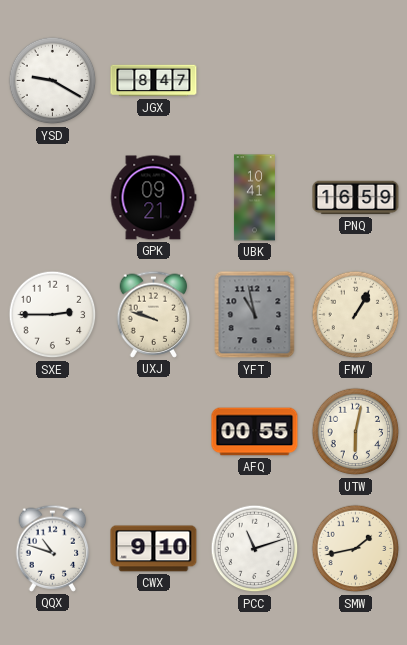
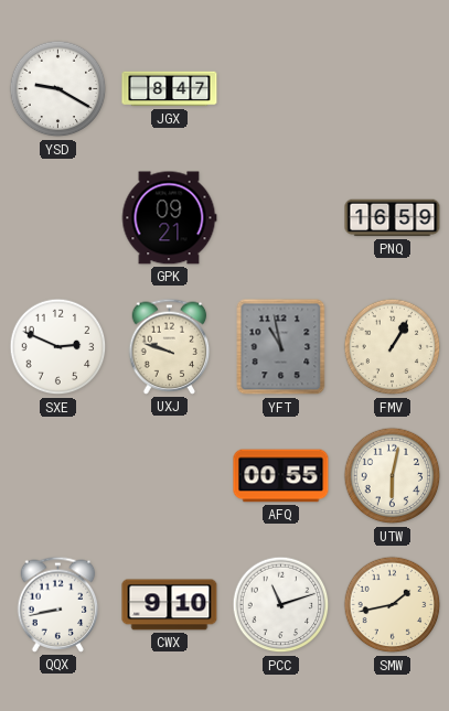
UBK: 10:41 -> none
SXE: 2:45 -> 2:49
QQX: 10:48 -> 8:43
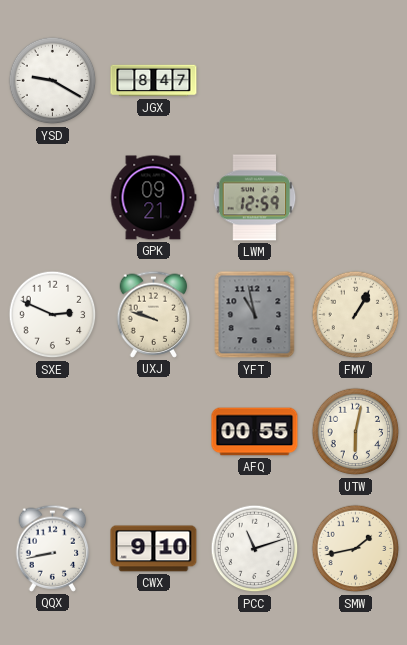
LWM: none -> 12:59
PNQ: 16:59 -> none
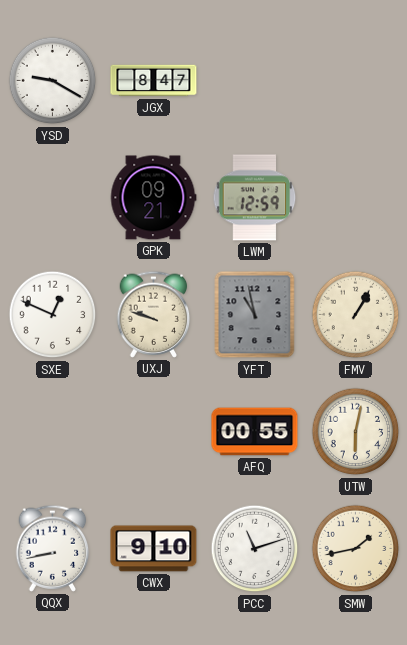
SXE: 2:49 -> 12:49
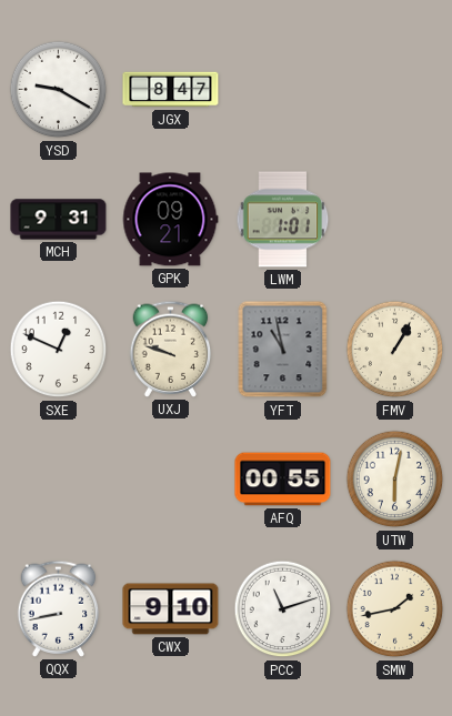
MCH: none -> 9:31
LWM: 12:59 -> 1:01
